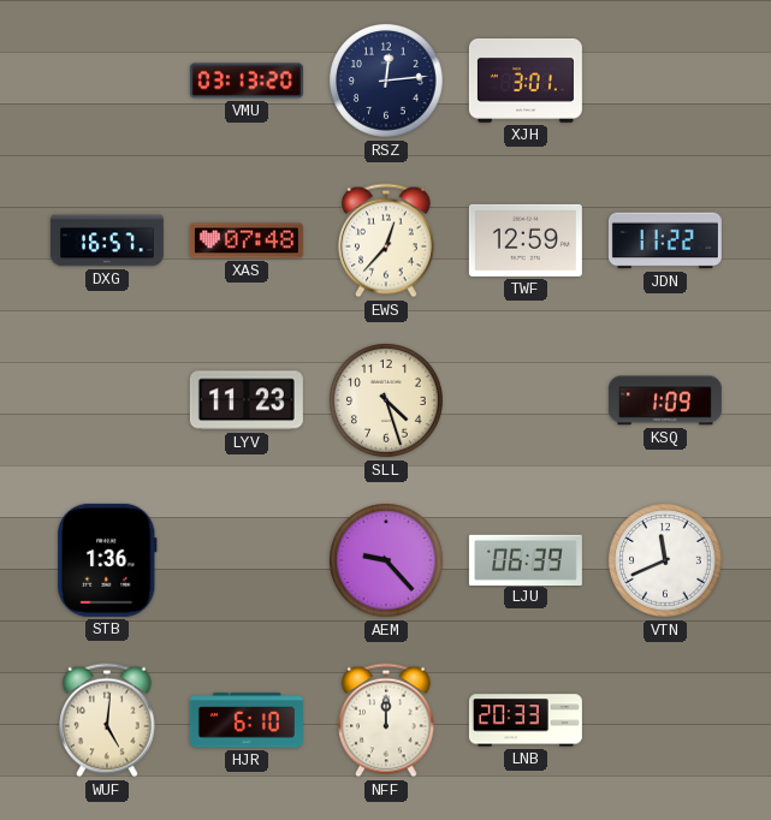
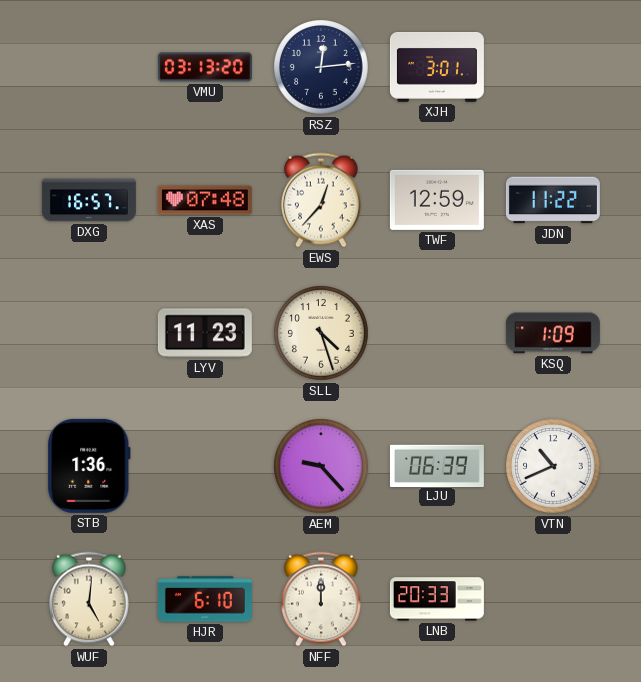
VTN: 11:41 -> 10:41
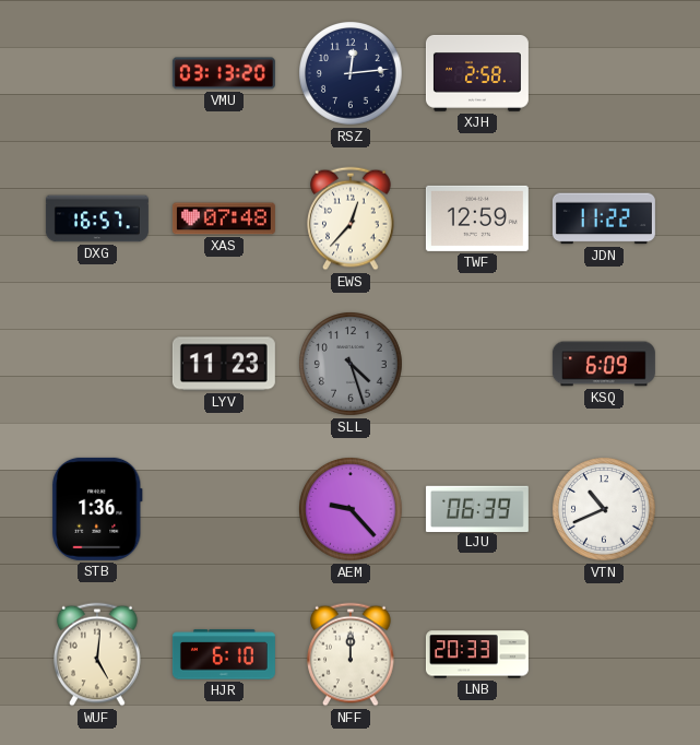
XJH: 3:01 -> 2:58
SLL dial: cream -> grey
KSQ: 1:09 -> 6:09
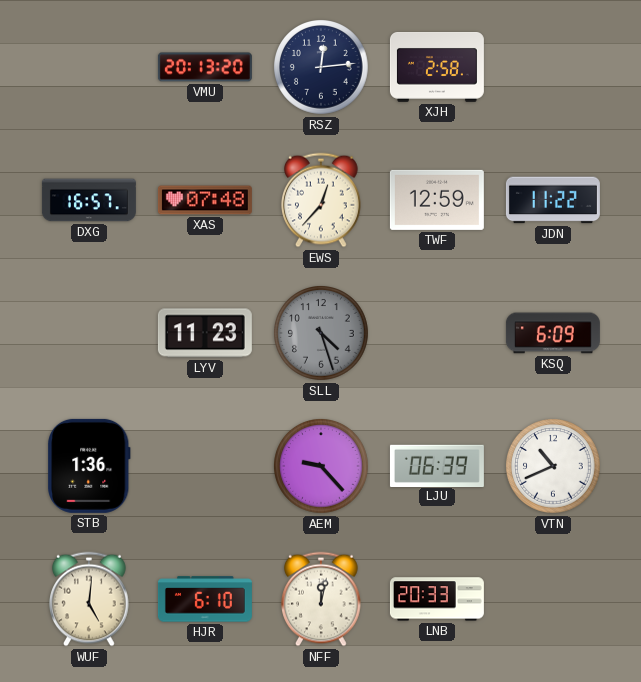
VMU: 03:13 -> 20:13
NFF: 12:00 -> 12:02
